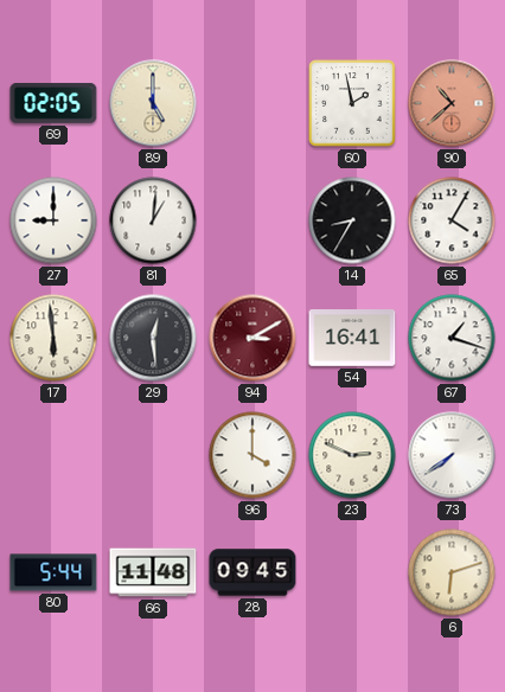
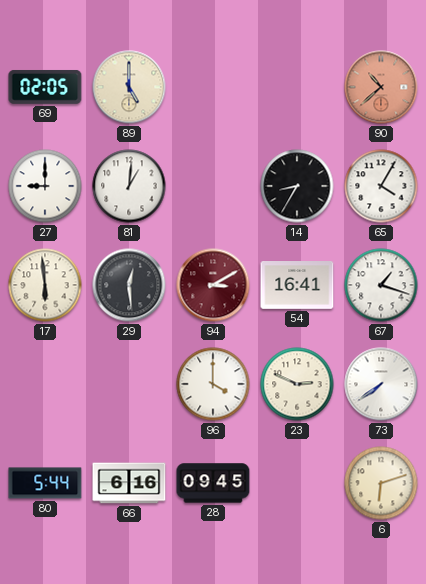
60: 1:58 -> none
66: 11:48 -> 6:16
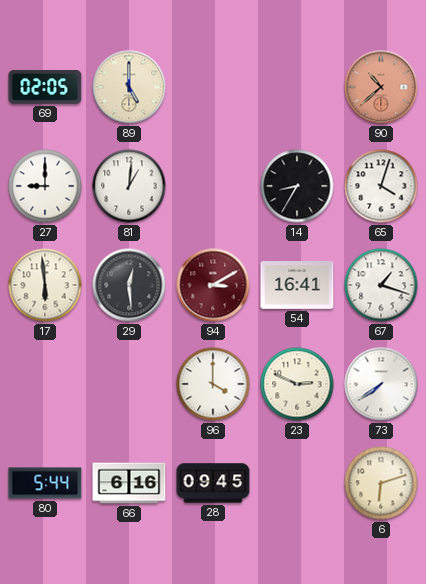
65: 4:05 -> 4:03
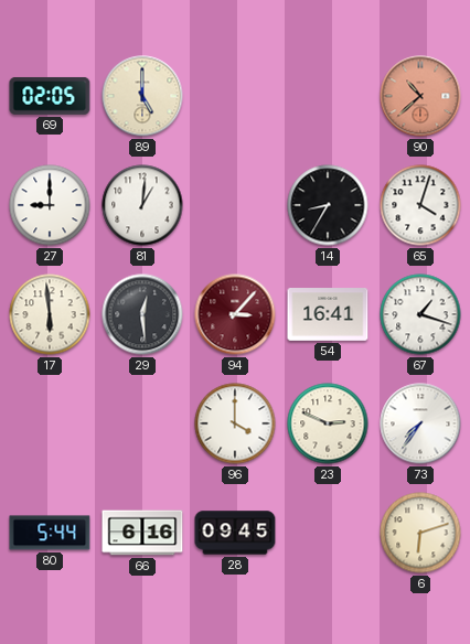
94: 3:10 -> 3:07
73: 7:39 -> 7:36
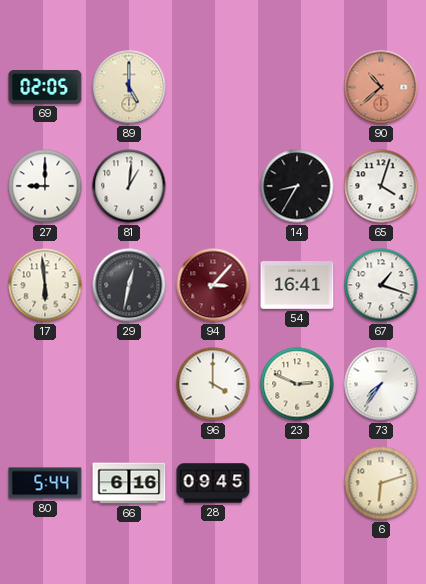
29: 12:29 -> 12:32
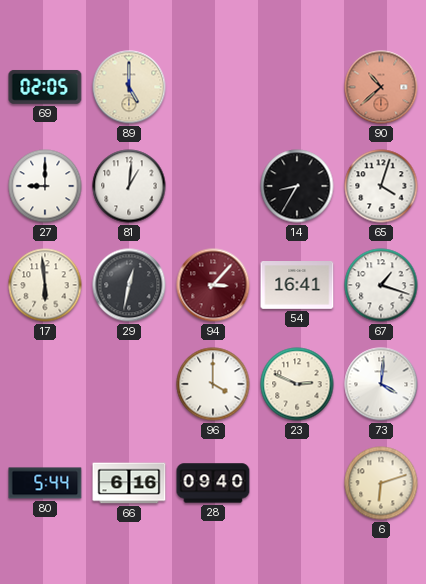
73: 7:36 -> 4:01
28: 09:45 -> 09:40
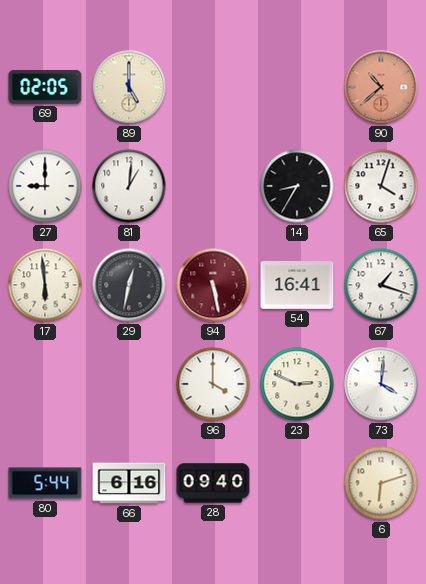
94: 3:07 -> 5:28
